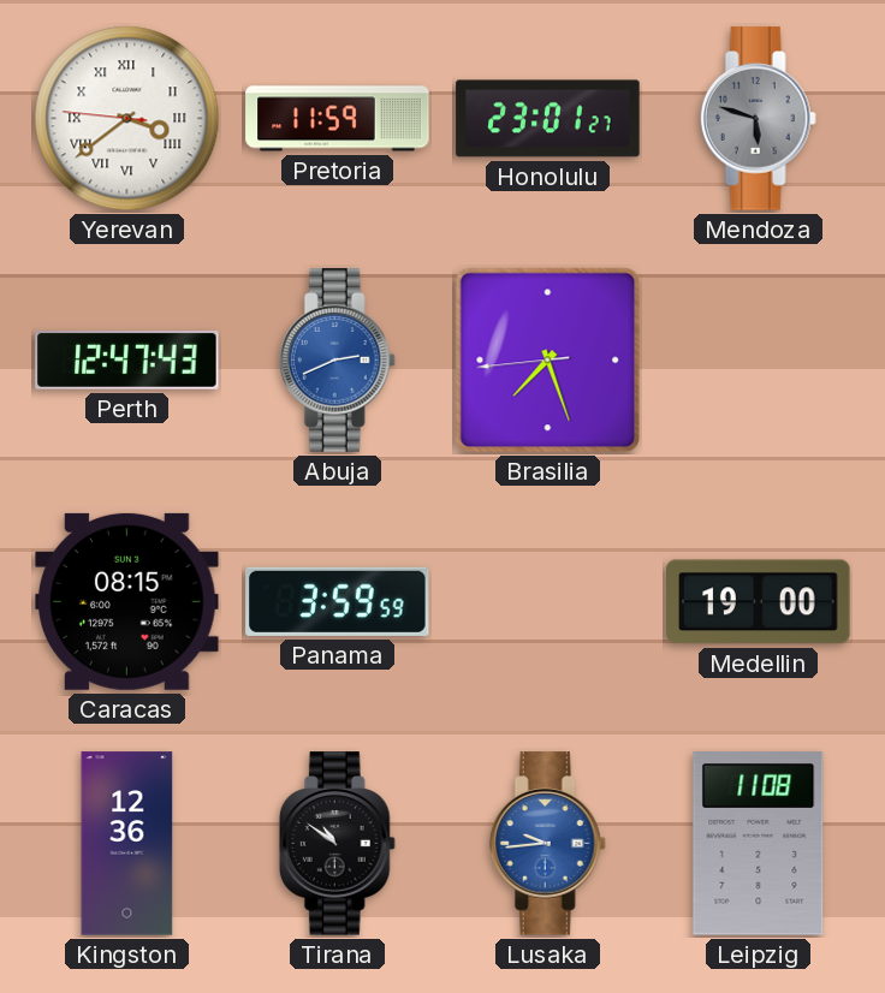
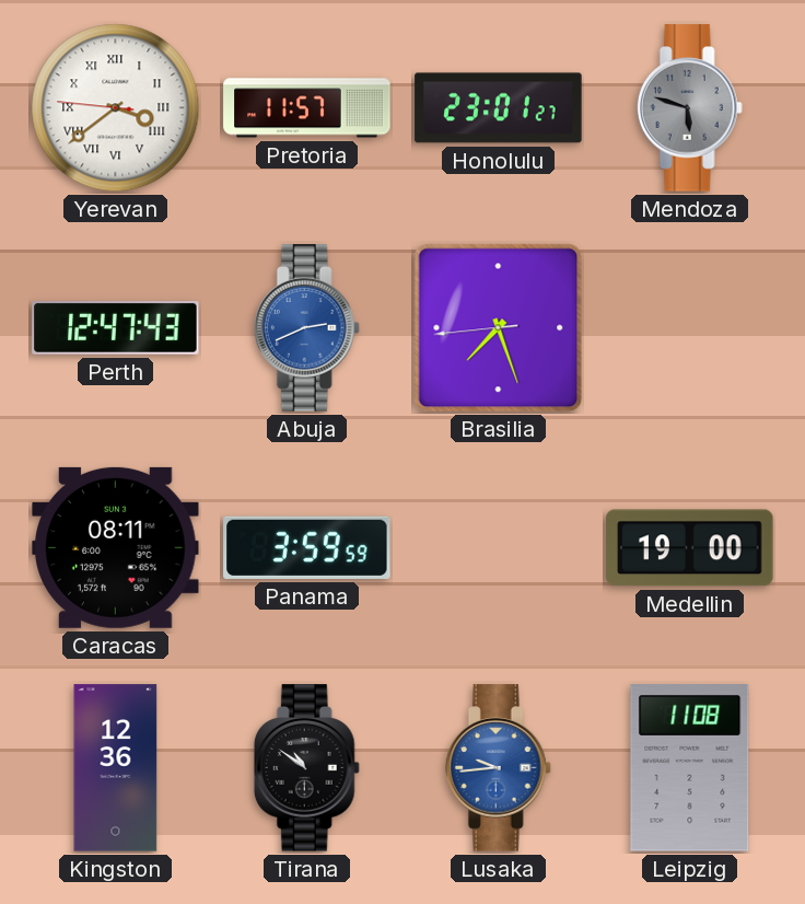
Pretoria: 11:59 -> 11:57
Caracas: 08:15 -> 08:11
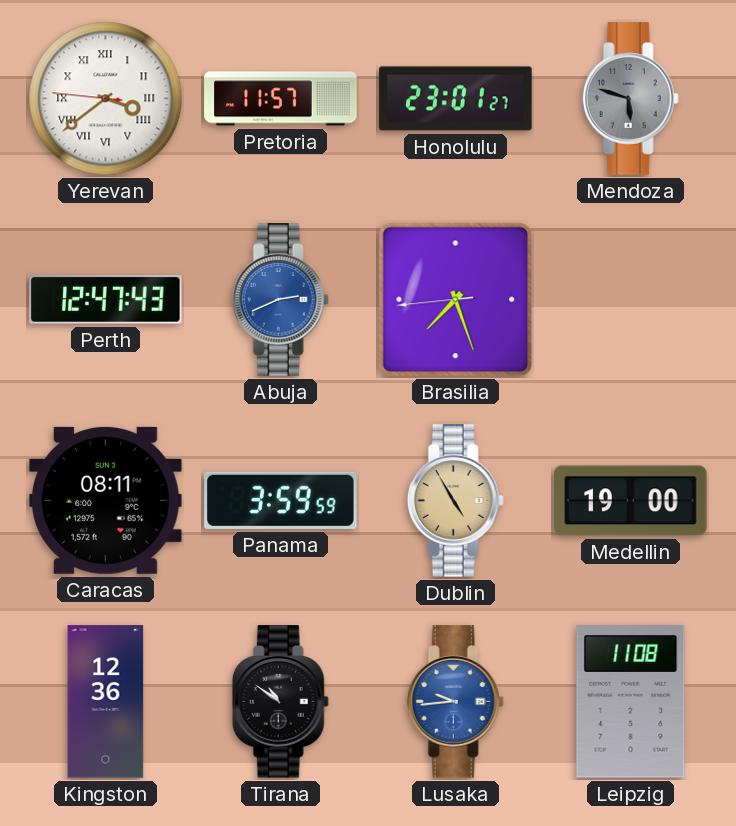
Dublin: none -> 4:55
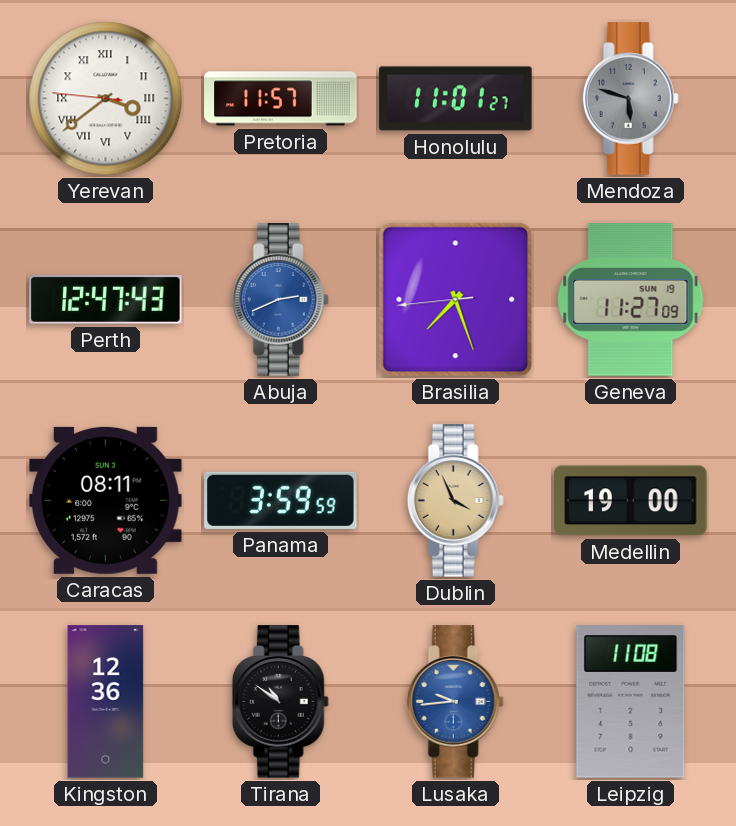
Honolulu: 23:01 -> 11:01
Geneva: none -> 11:27
Dublin: 4:55 -> 3:56
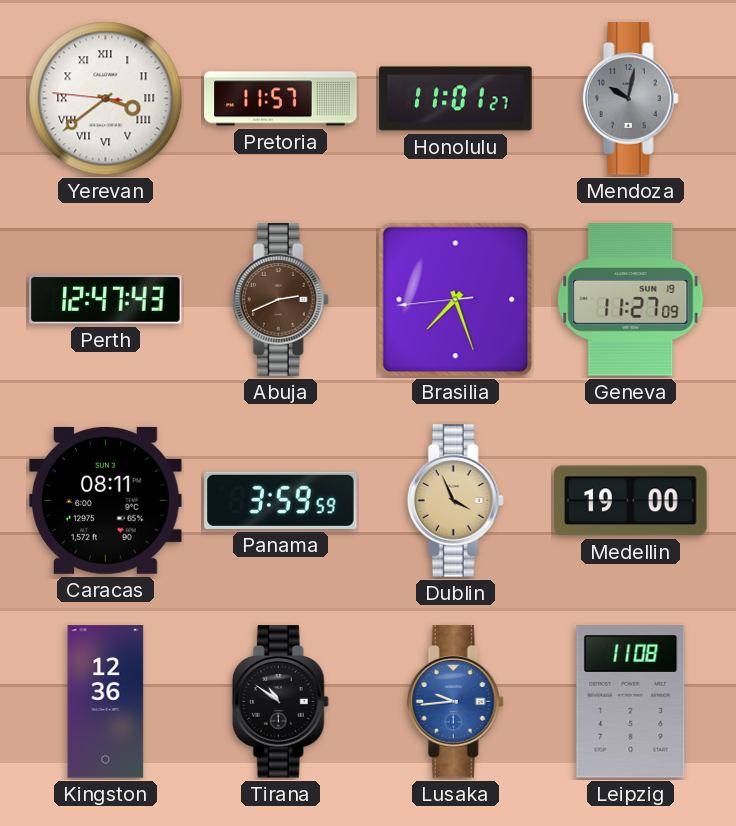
Mendoza: 5:48 -> 10:02
Abuja dial: blue -> brown
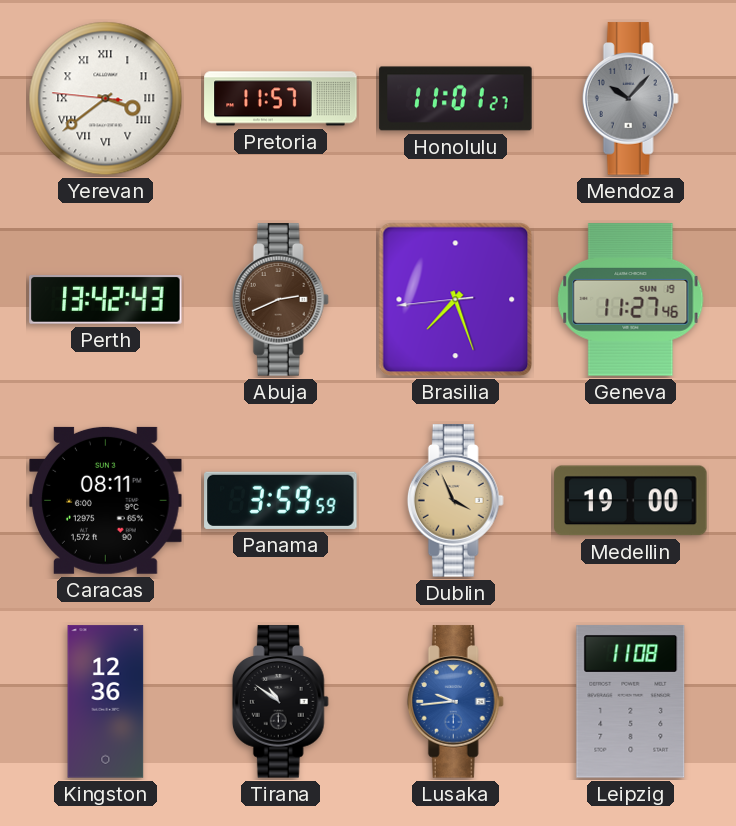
Mendoza: 10:02 -> 10:07
Perth: 12:47 -> 13:42
Geneva: 11:27:09 -> 11:27:46
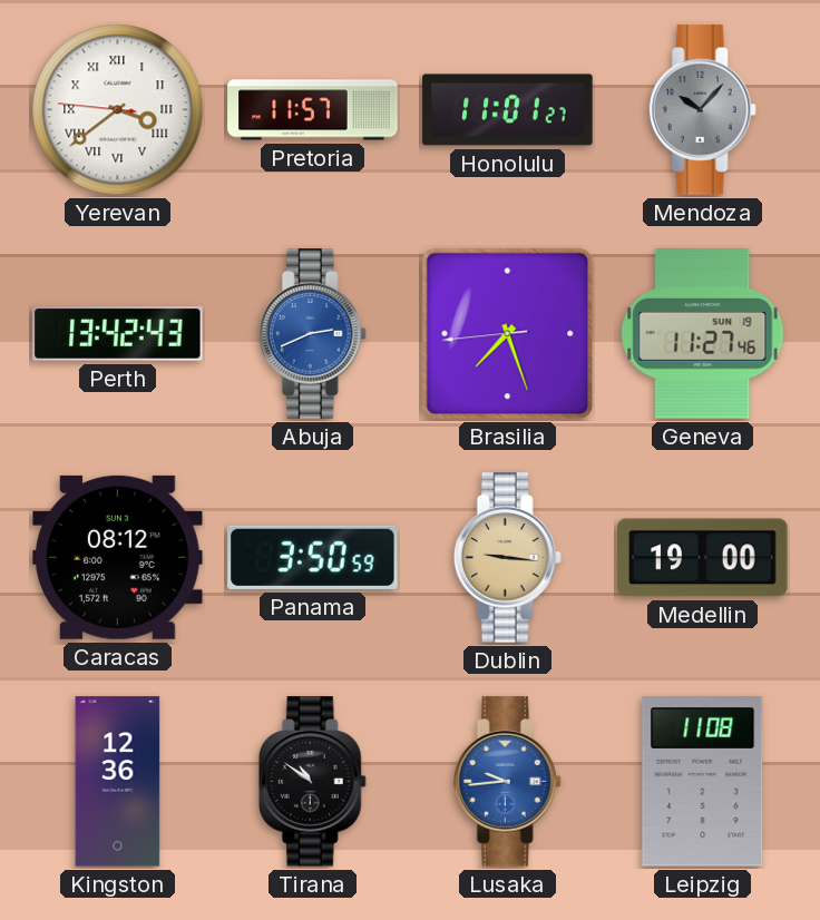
Abuja dial: brown -> blue
Caracas: 08:11 -> 08:12
Panama: 3:59 -> 3:50
Dublin: 3:56 -> 9:16
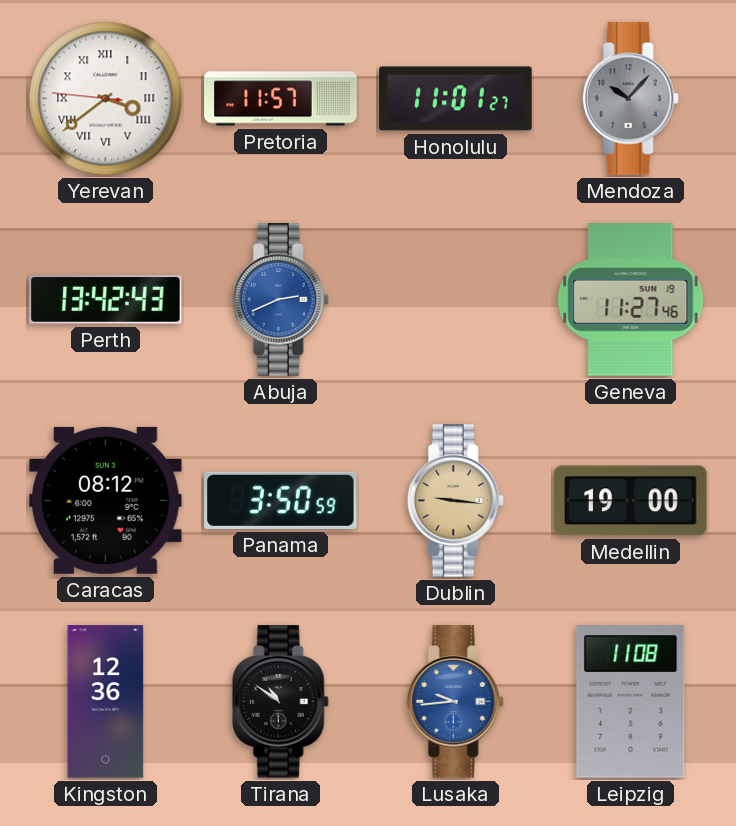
Brasilia: 7:26 -> none
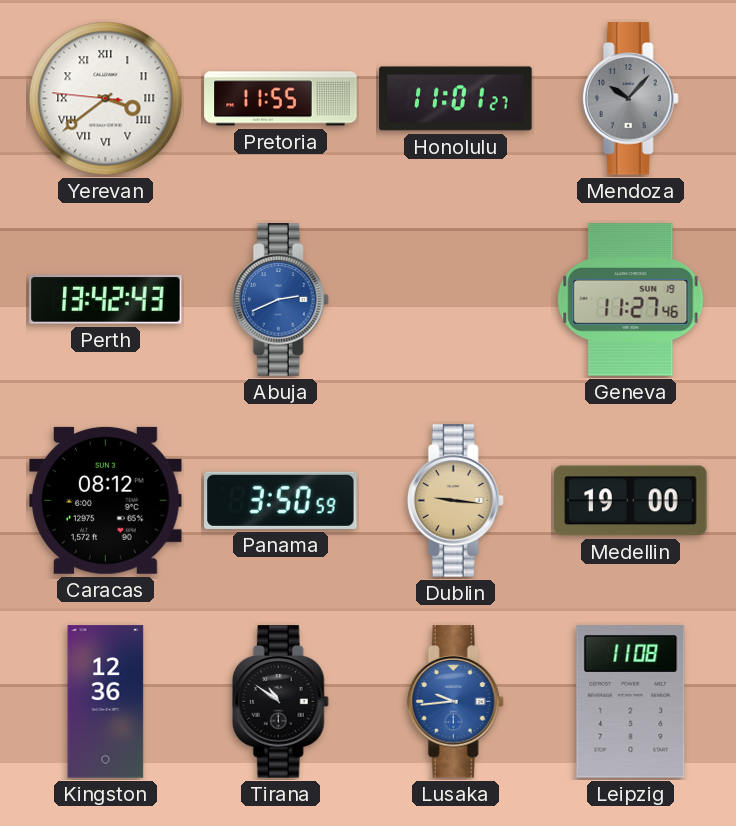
Pretoria: 11:57 -> 11:55
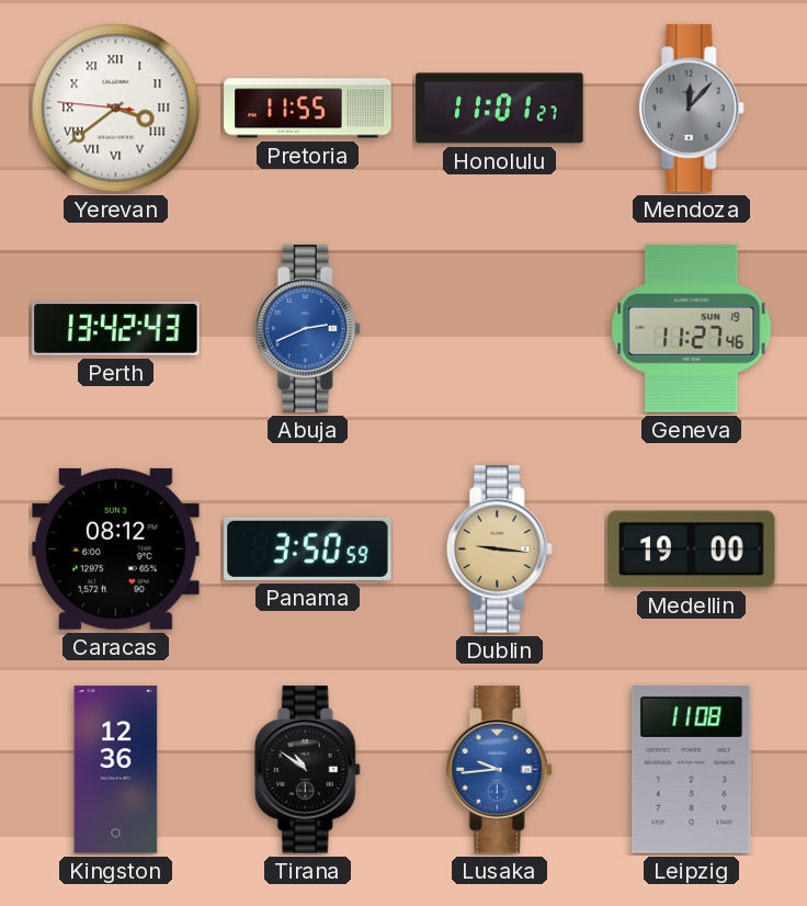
Mendoza: 10:07 -> 12:07
